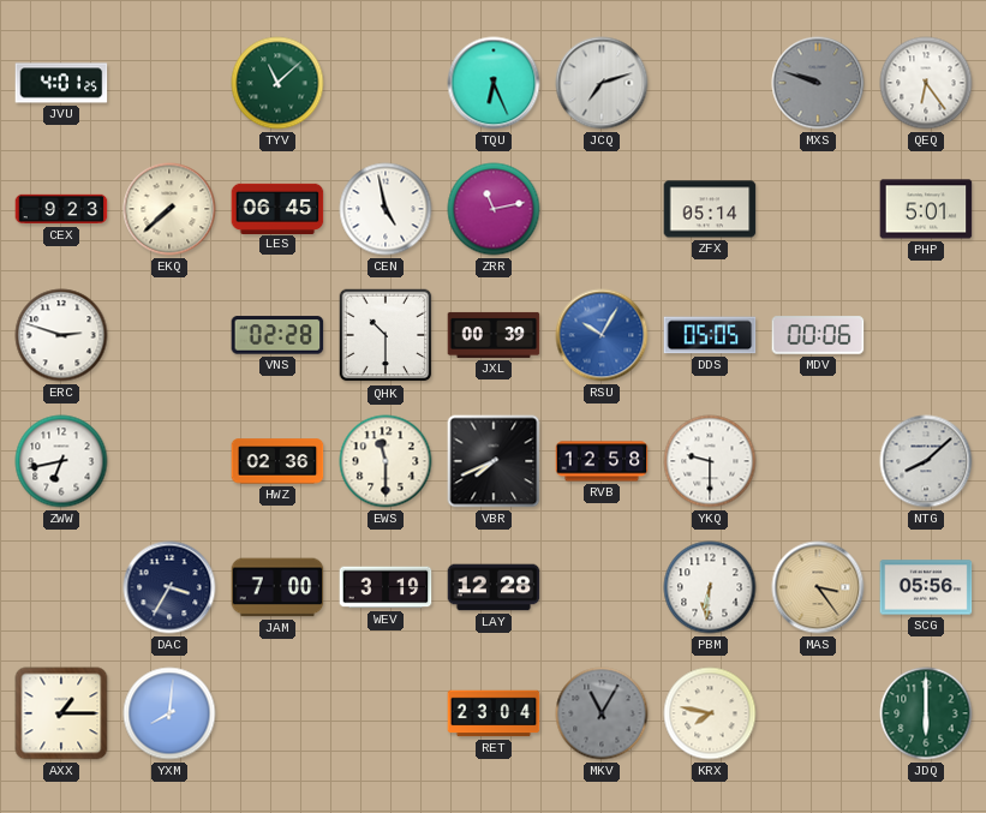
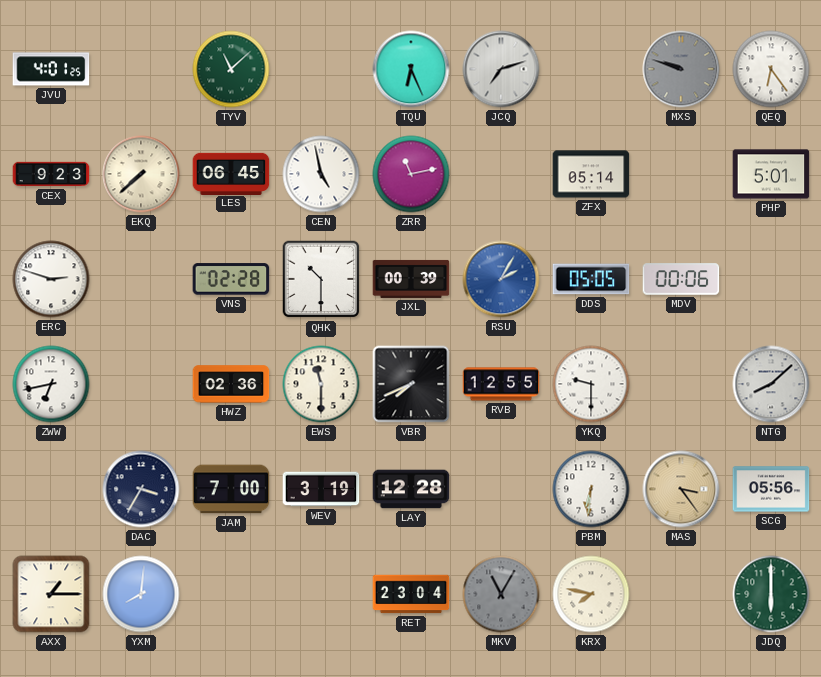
RSU: 10:05 -> 2:05
RVB: 12:58 -> 12:55
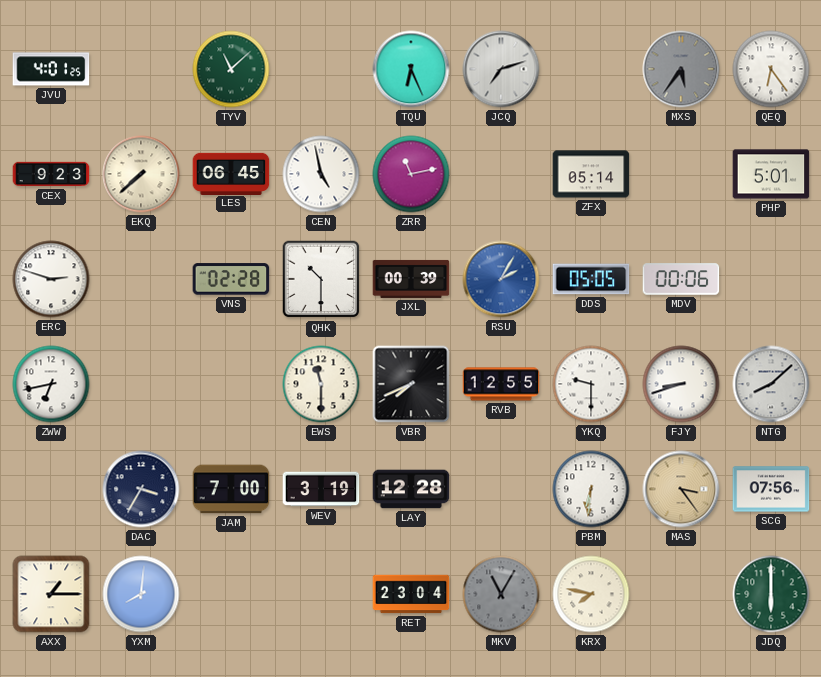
MXS: 9:48 -> 5:36
HWZ: 02:36 -> none
FJY: none -> 8:42
SCG: 05:56 -> 07:56
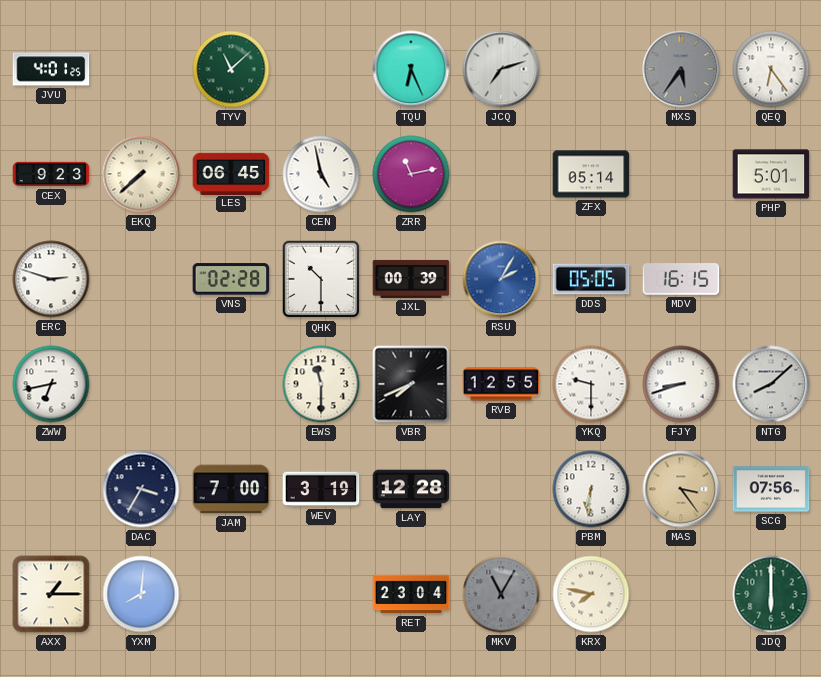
MDV: 00:06 -> 16:15
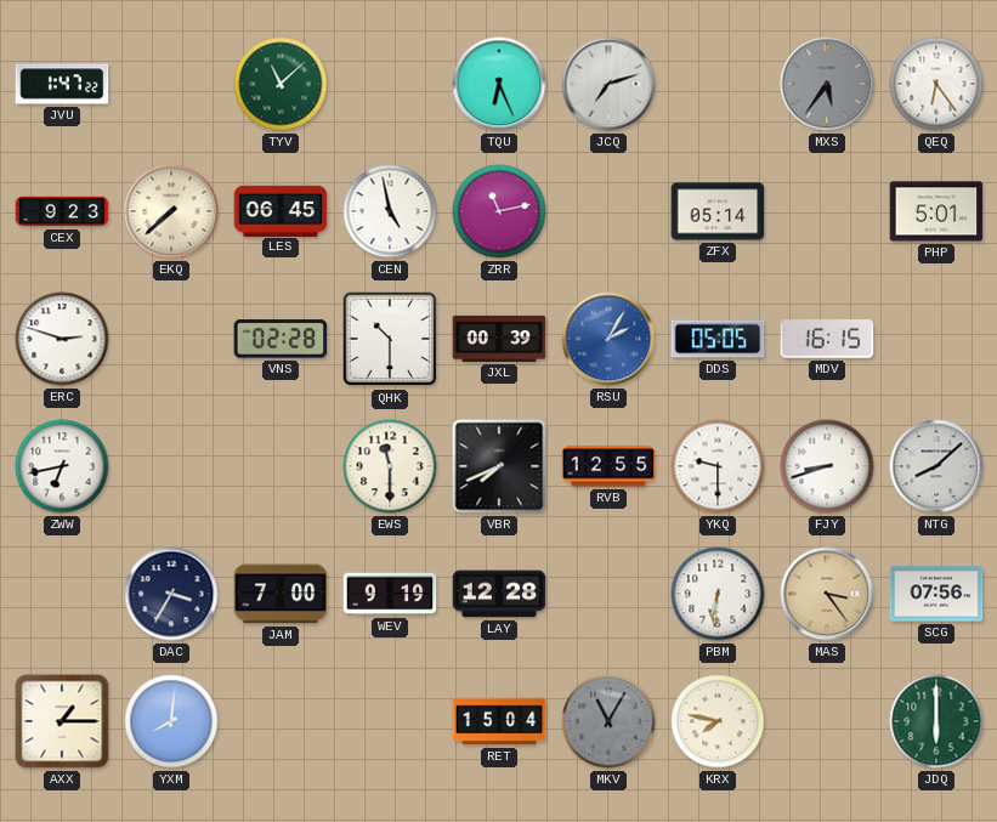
JVU: 4:01 -> 1:47
WEV: 3:19 -> 9:19
RET: 23:04 -> 15:04
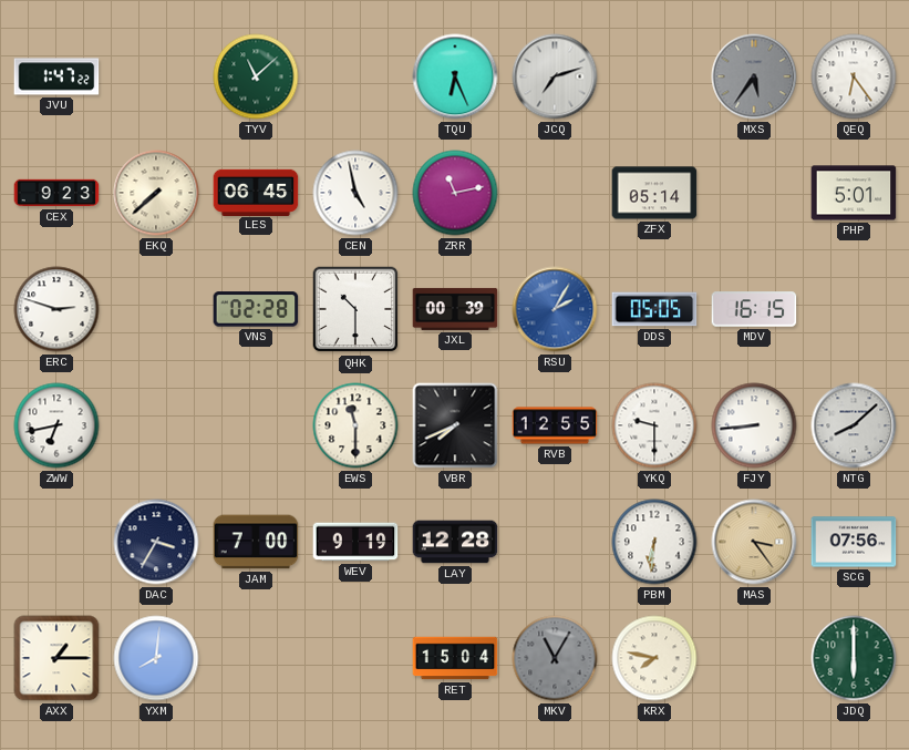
FJY: 8:42 -> 8:44
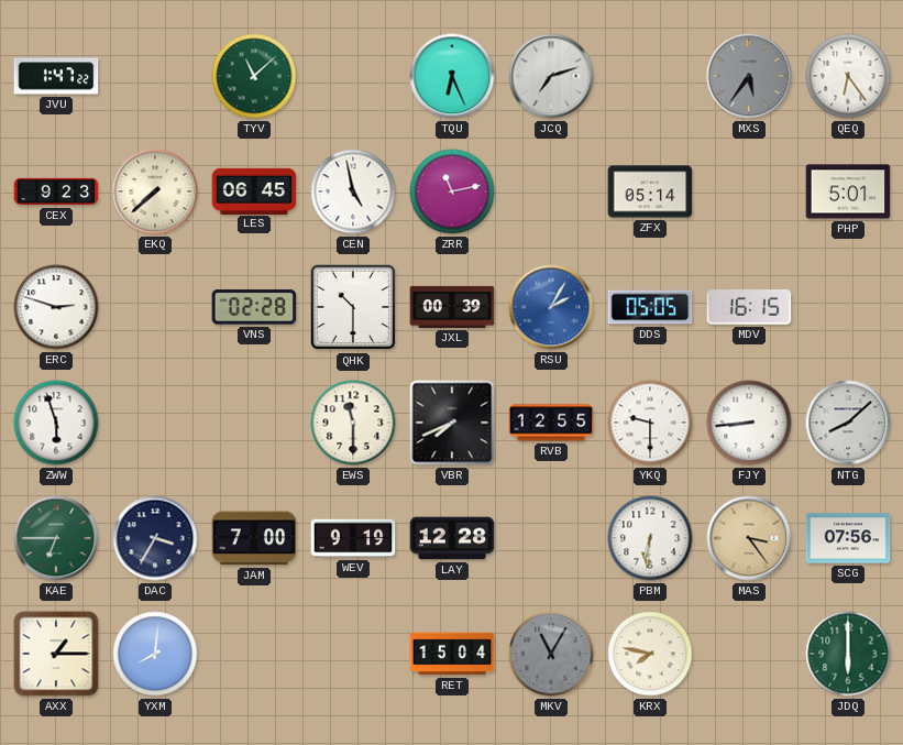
ZWW: 6:43 -> 5:57
KAE: none -> 6:45
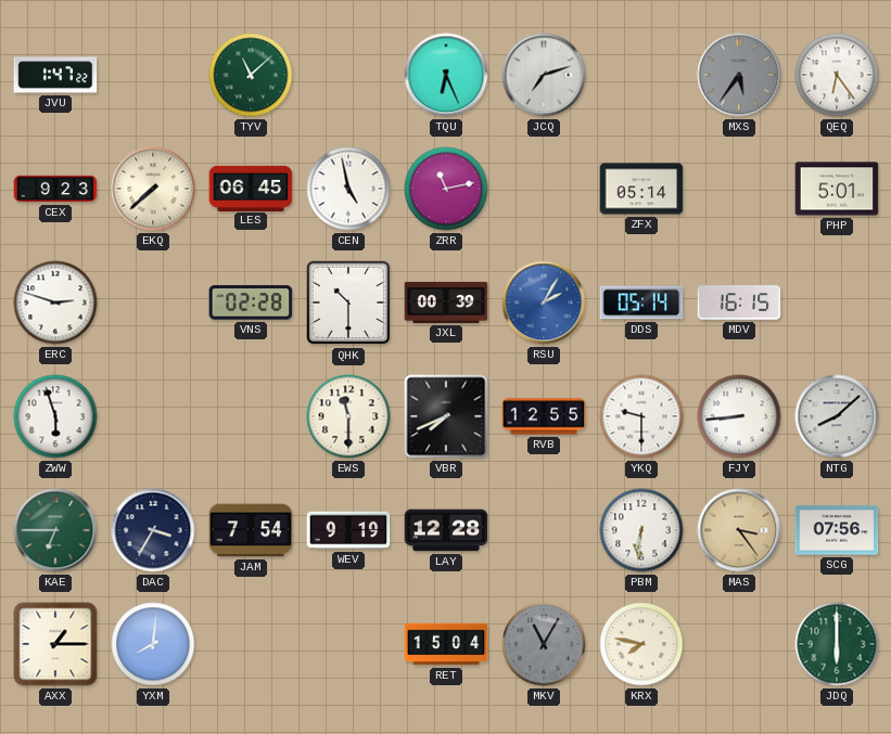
DDS: 05:05 -> 05:14
JAM: 7:00 -> 7:54
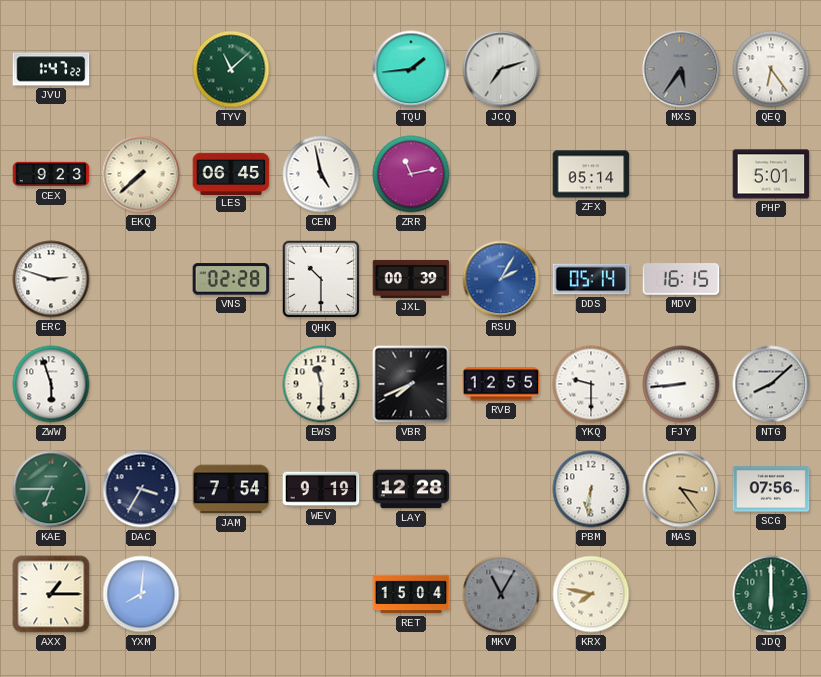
TQU: 6:26 -> 1:44
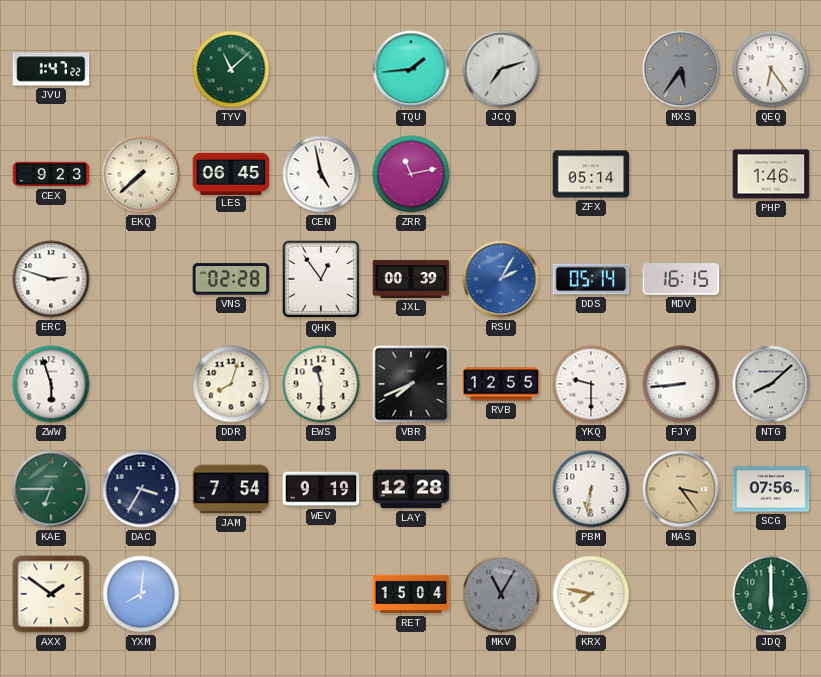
PHP: 5:01 -> 1:46
QHK: 10:30 -> 12:54
DDR: none -> 8:03
AXX: 1:15 -> 1:51
